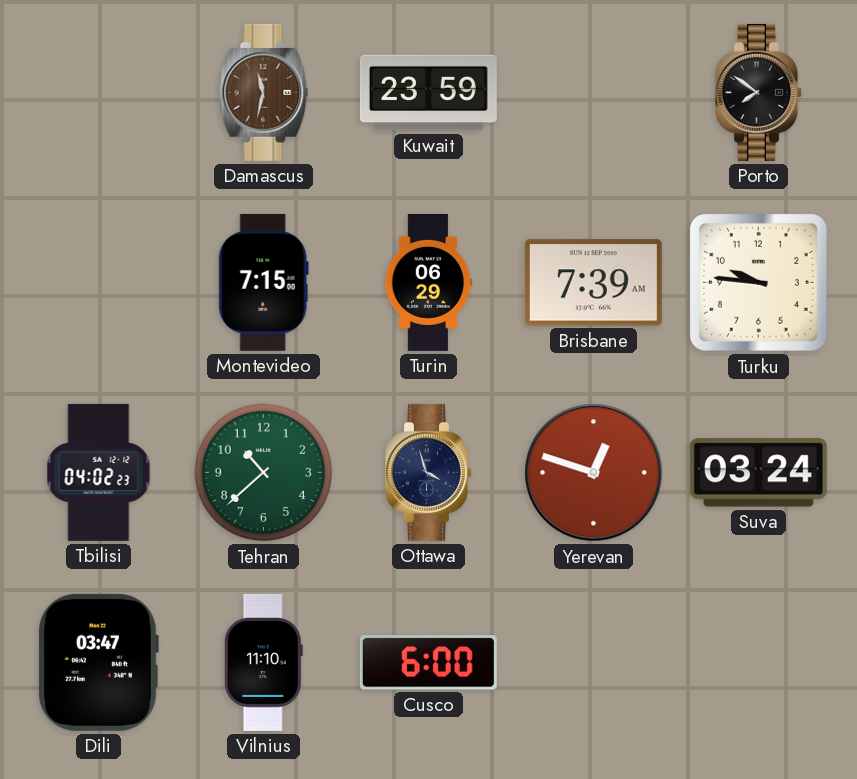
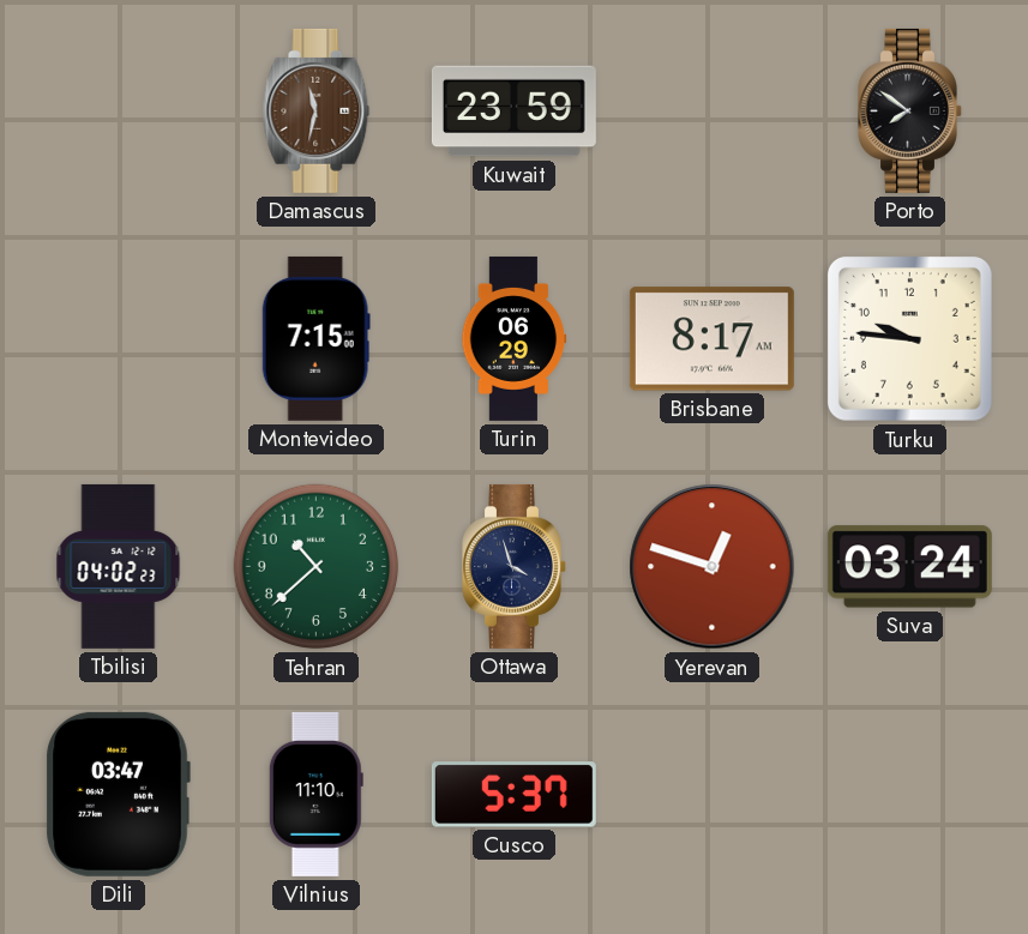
Brisbane: 7:39 -> 8:17
Cusco: 6:00 -> 5:37
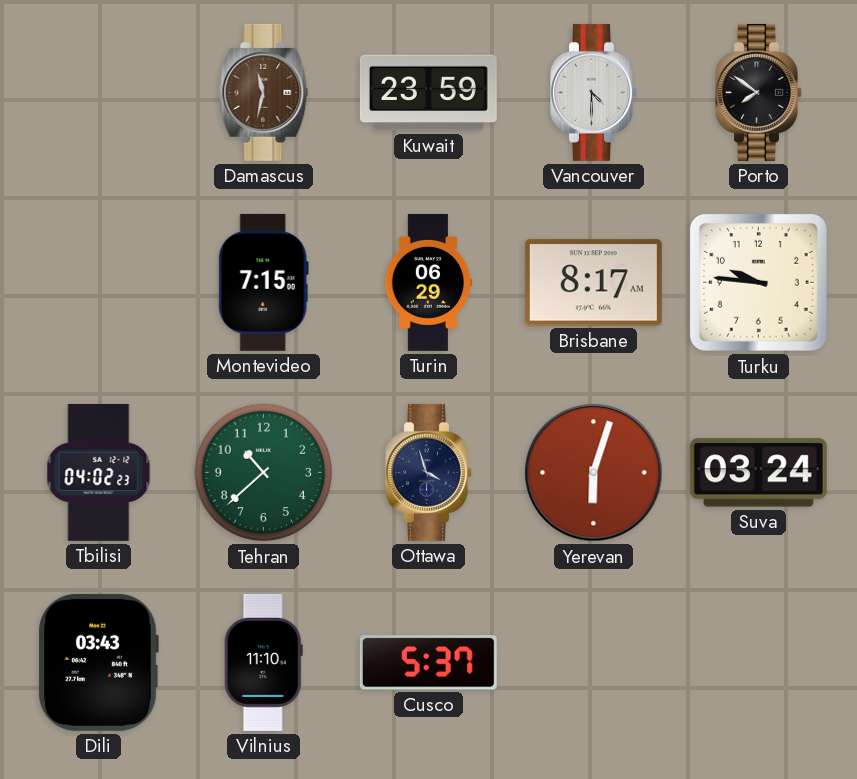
Vancouver: none -> 4:30
Yerevan: 12:48 -> 6:03
Dili: 03:47 -> 03:43
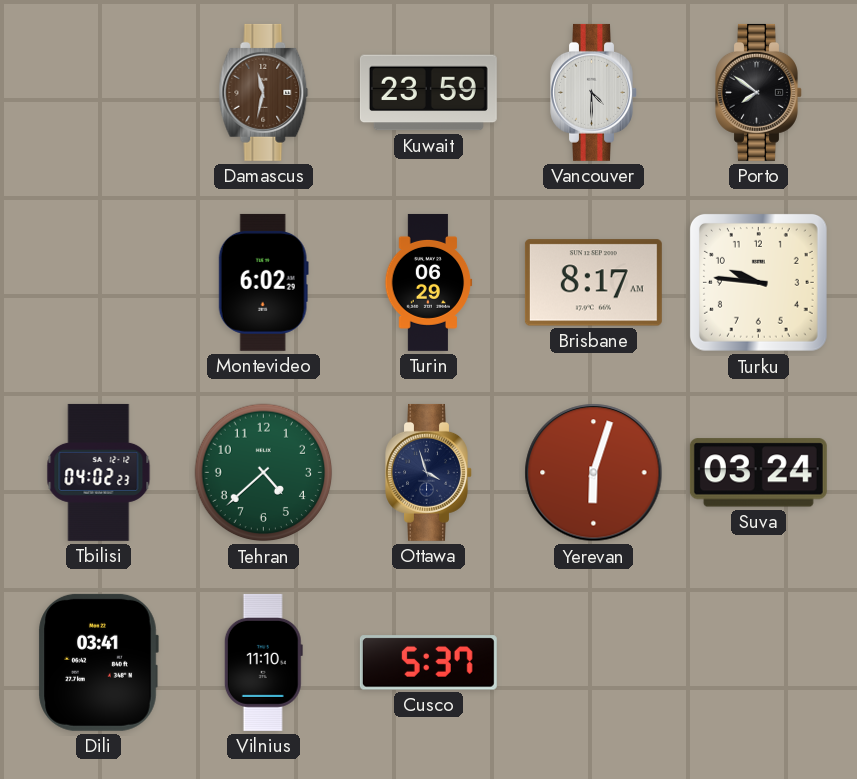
Montevideo: 7:15 -> 6:02
Tehran: 10:38 -> 4:38
Dili: 03:43 -> 03:41
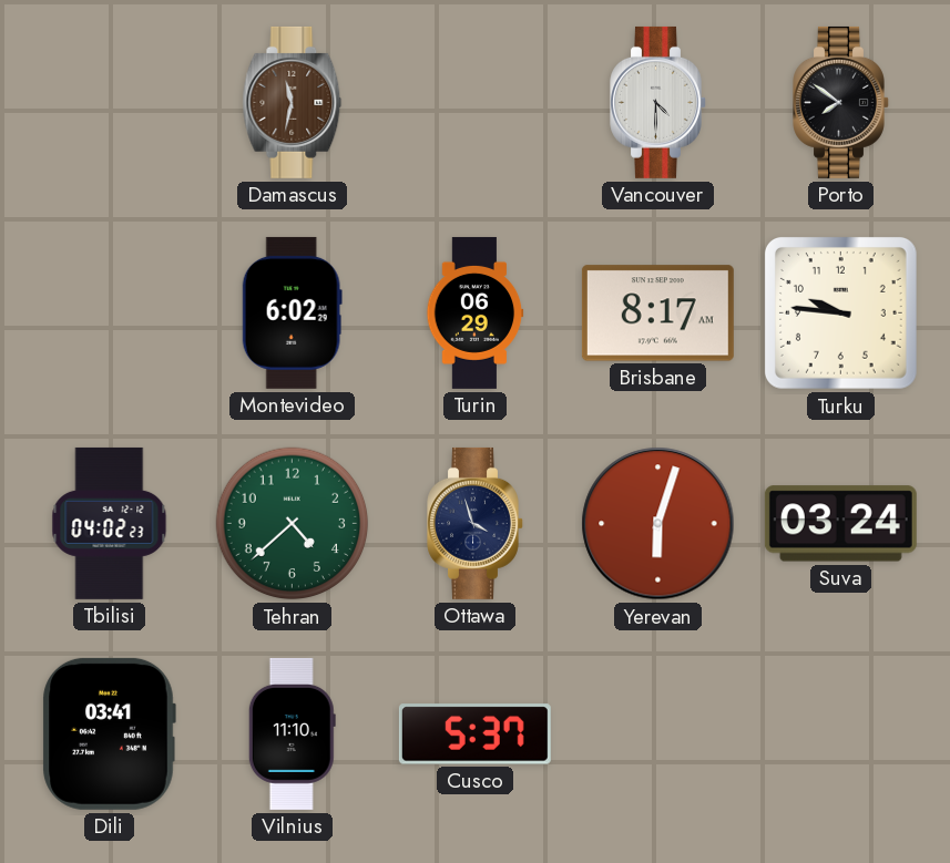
Kuwait: 23:59 -> none
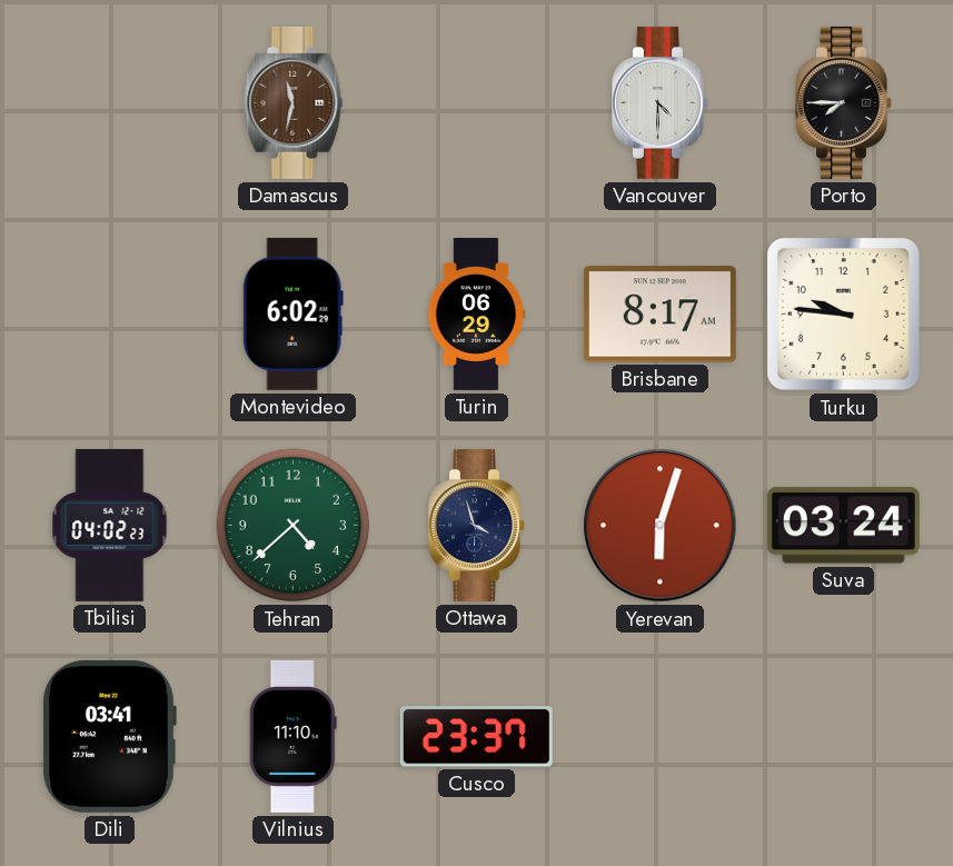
Porto: 7:51 -> 7:45
Cusco: 5:37 -> 23:37
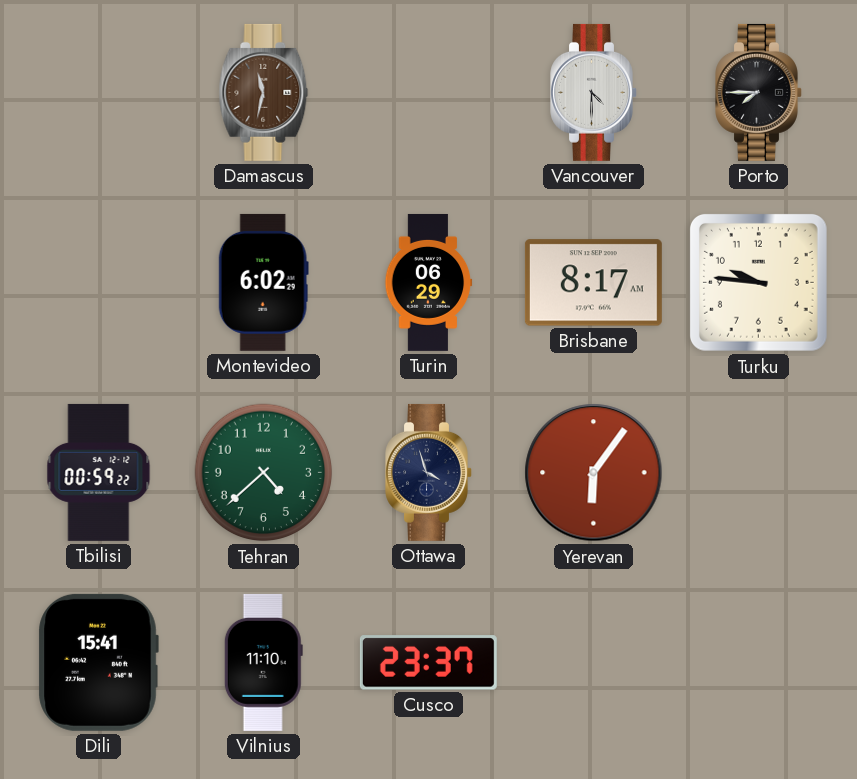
Tbilisi: 04:02 -> 00:59
Yerevan: 6:03 -> 6:06
Suva: 03:24 -> none
Dili: 03:41 -> 15:41
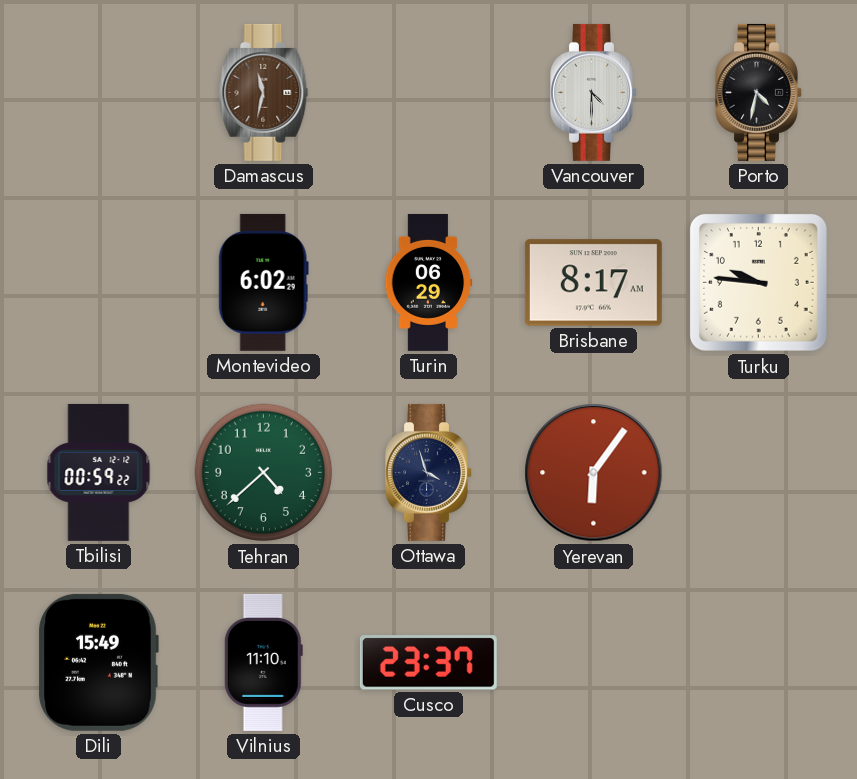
Porto: 7:45 -> 4:32
Dili: 15:41 -> 15:49
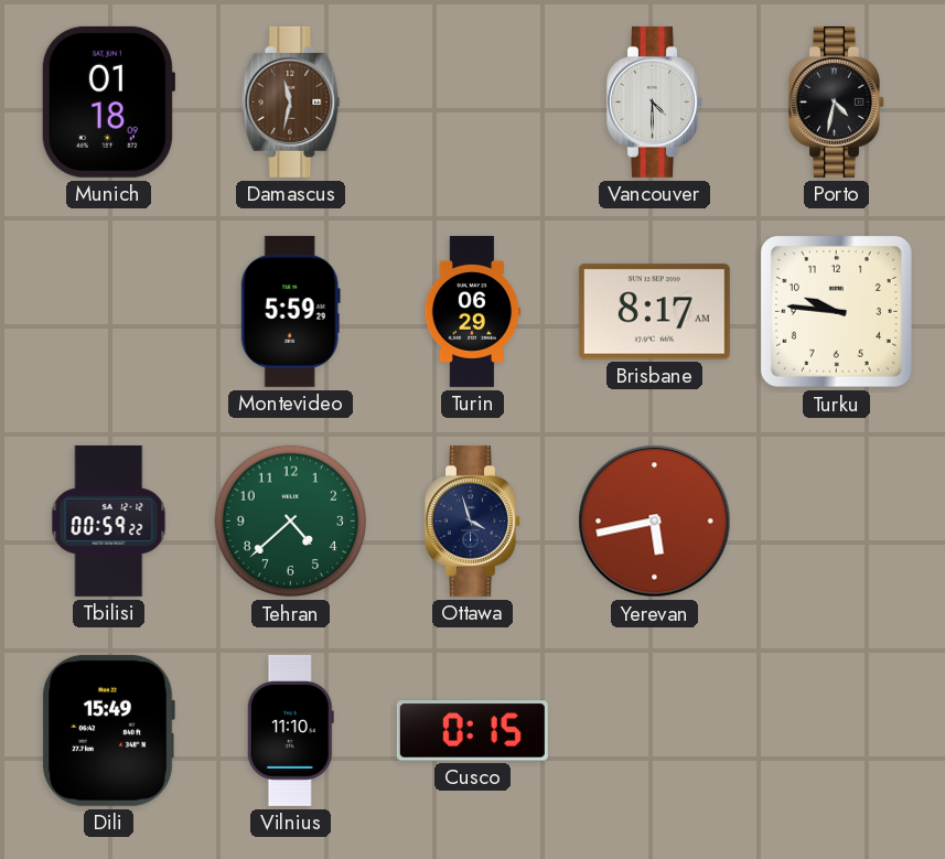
Munich: none -> 01:18
Montevideo: 6:02 -> 5:59
Yerevan: 6:06 -> 5:43
Cusco: 23:37 -> 0:15
